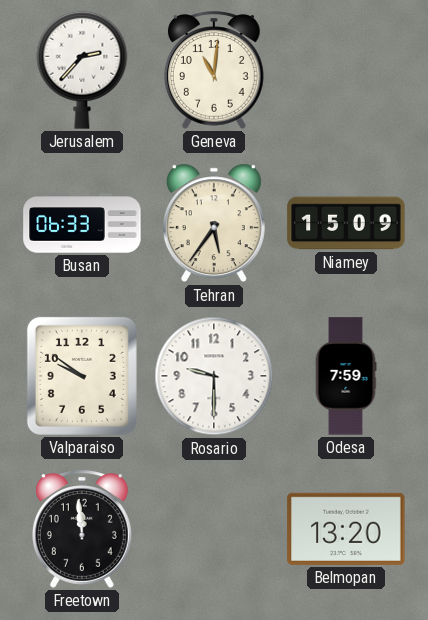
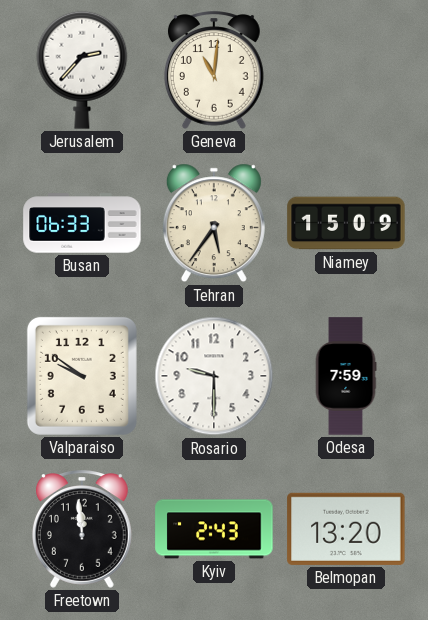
Kyiv: none -> 2:43
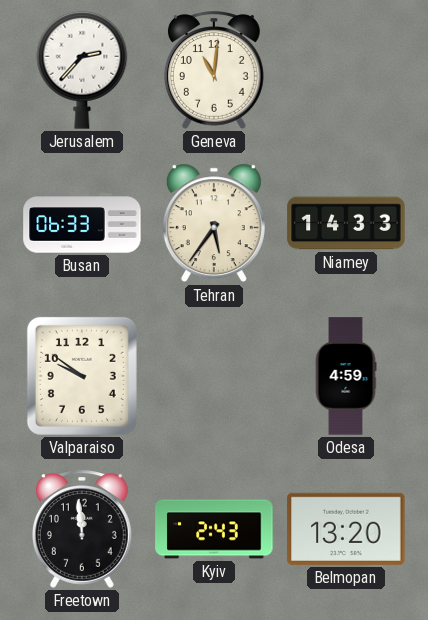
Niamey: 15:09 -> 14:33
Rosario: 9:30 -> none
Odesa: 7:59 -> 4:59
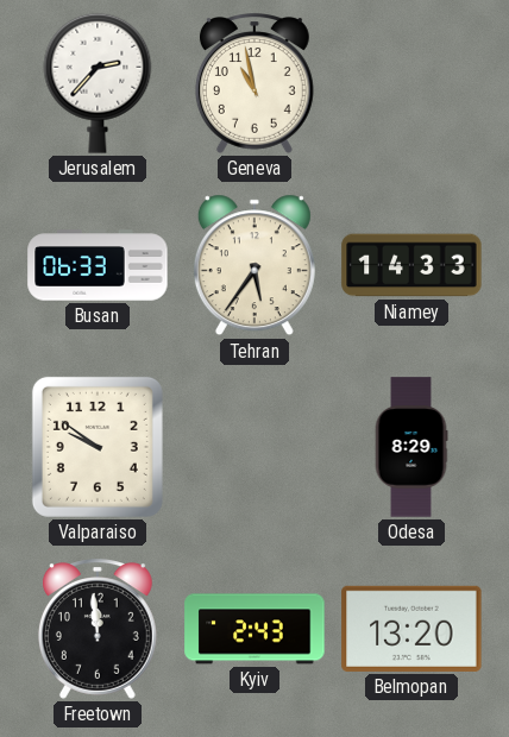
Geneva: 11:01 -> 10:58
Odesa: 4:59 -> 8:29
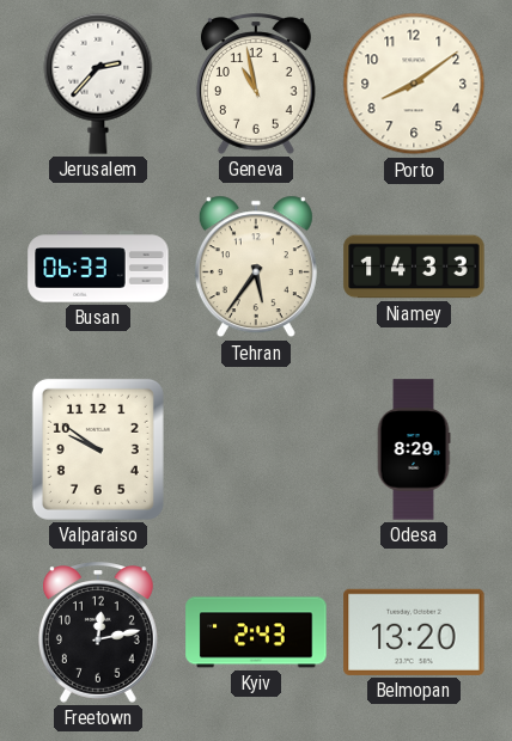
Porto: none -> 8:09
Freetown: 11:59 -> 12:13
